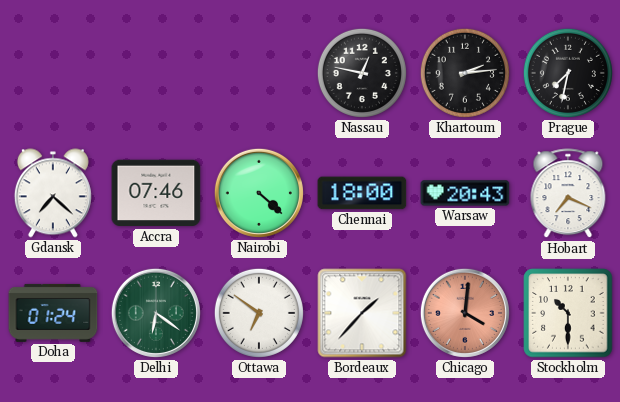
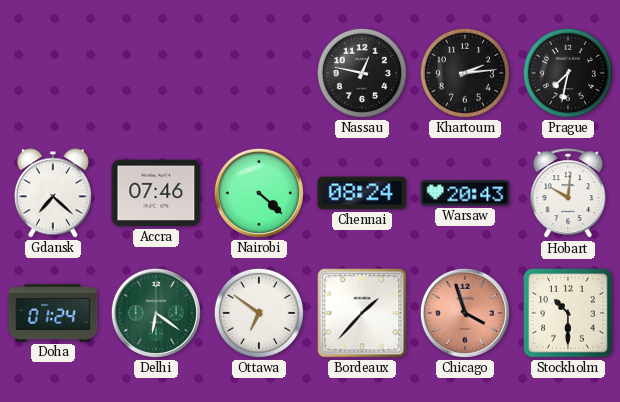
Chennai: 18:00 -> 08:24
Hobart: 7:19 -> 10:01
Chicago: 4:01 -> 3:57
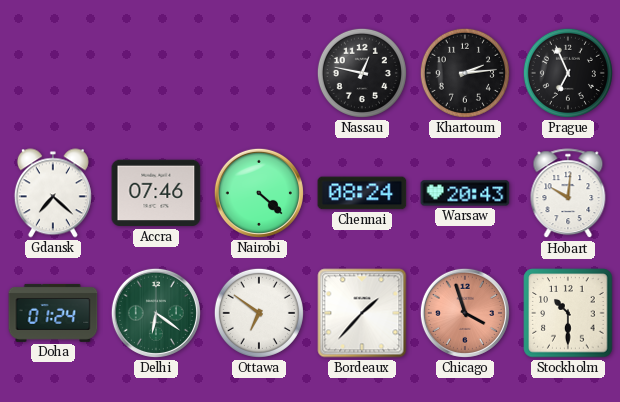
Prague: 7:32 -> 6:56
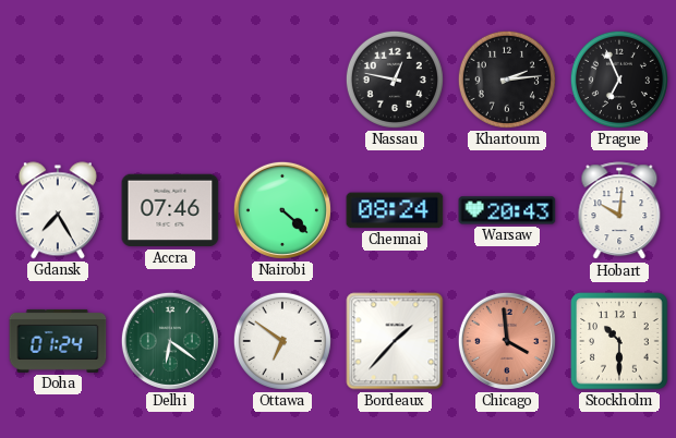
Gdansk: 7:22 -> 7:25
Chicago: 3:57 -> 3:59
